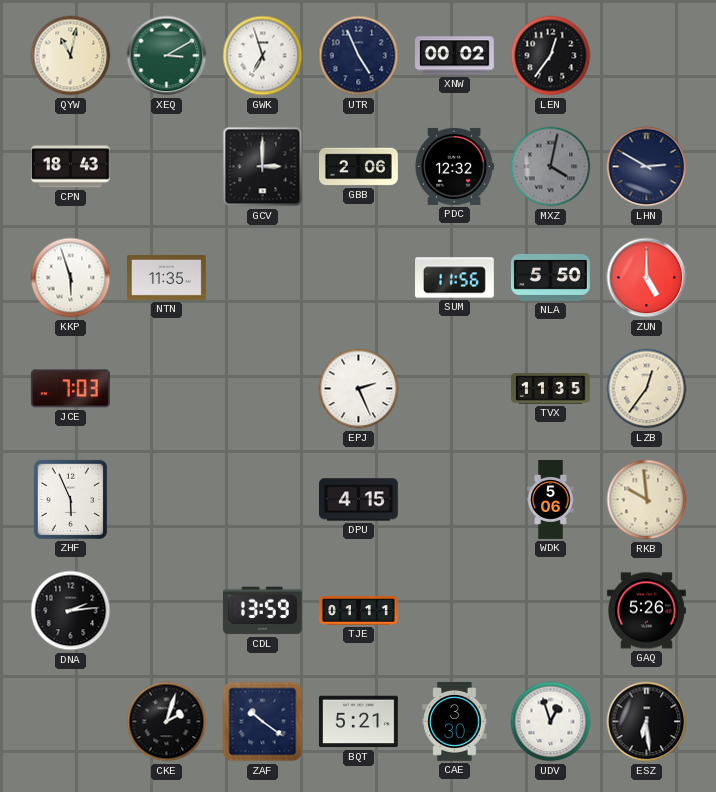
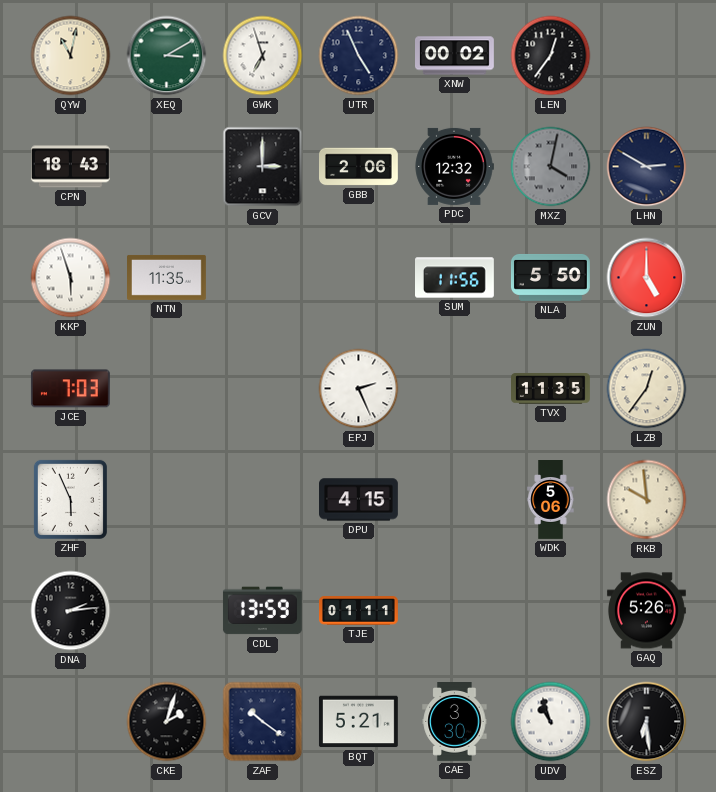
UDV: 12:57 -> 10:57
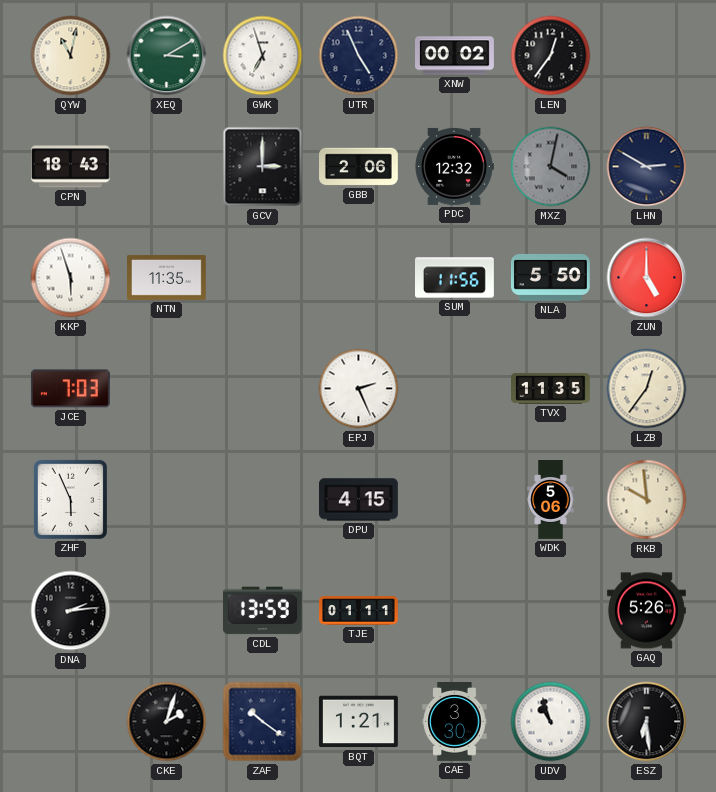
BQT: 5:21 -> 1:21
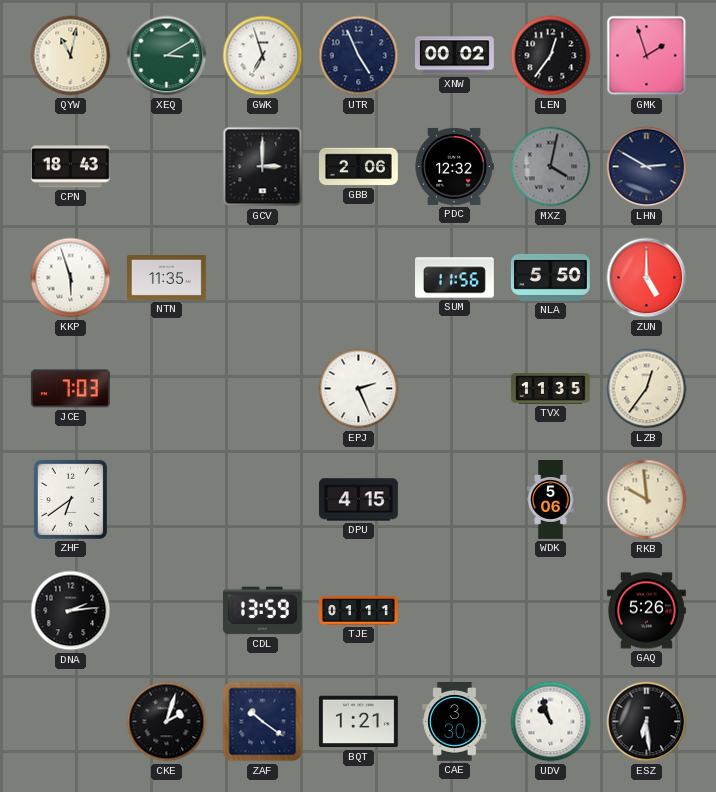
GMK: none -> 1:57
ZHF: 5:56 -> 6:39
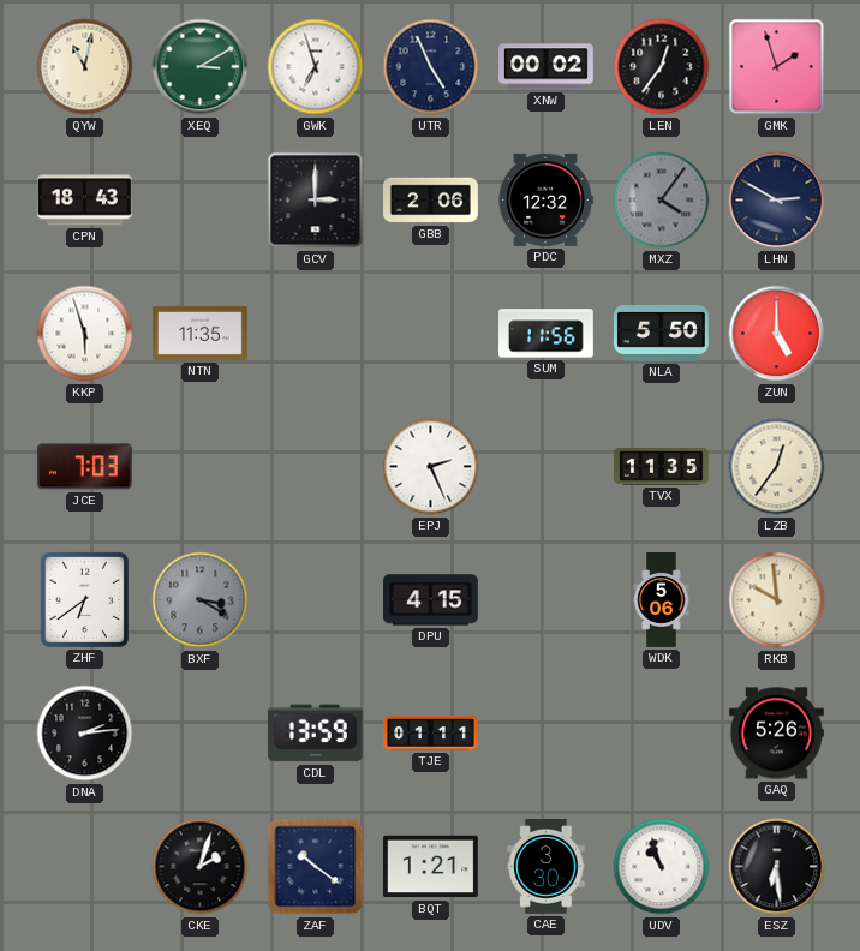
MXZ: 4:02 -> 4:06
BXF: none -> 3:20
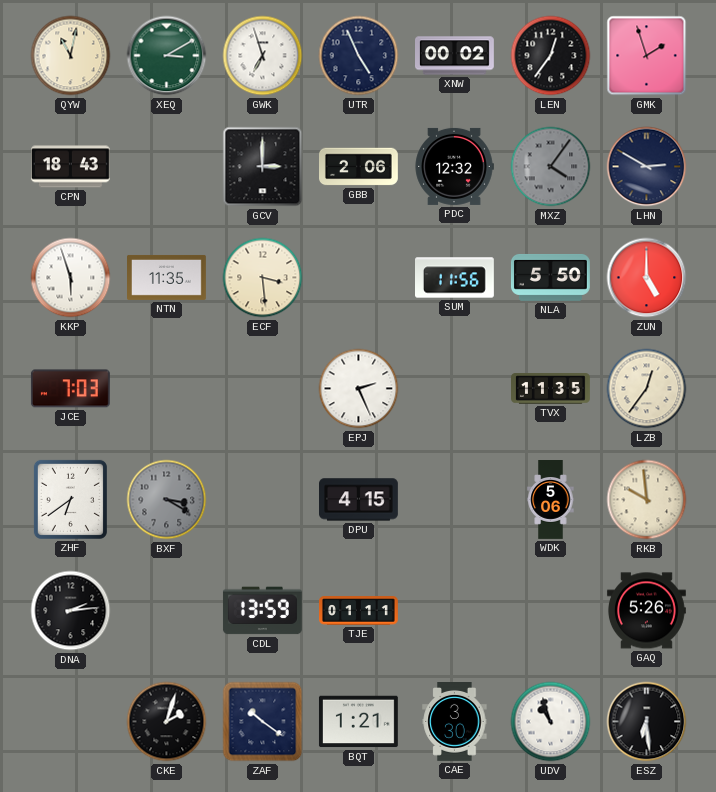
ECF: none -> 3:29
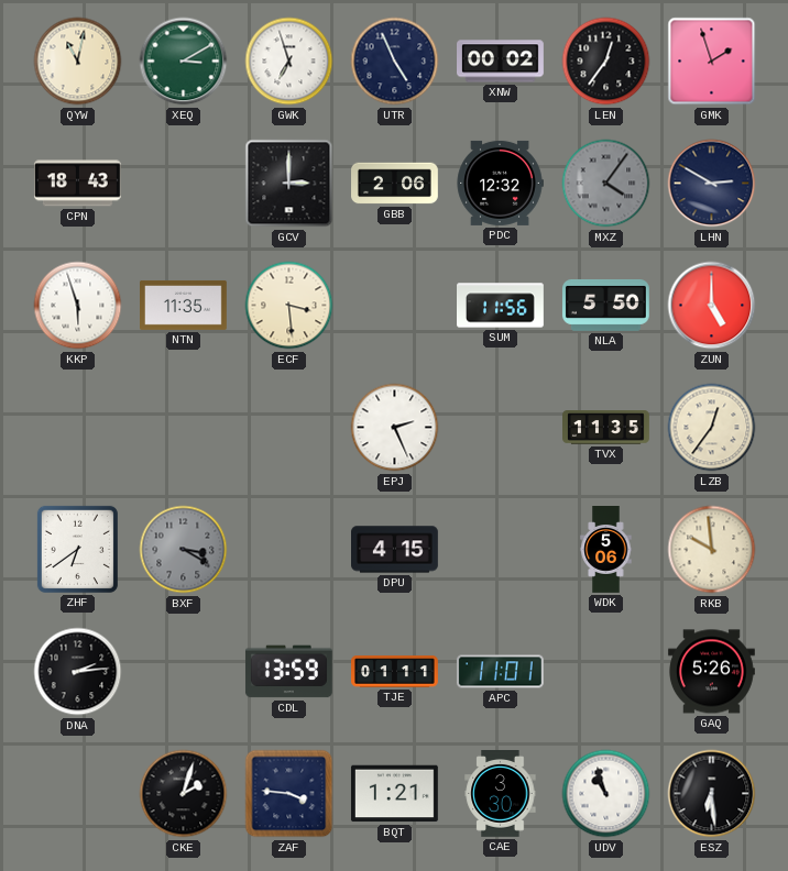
JCE: 7:03 -> none
APC: none -> 11:01
ZAF: 10:21 -> 3:46
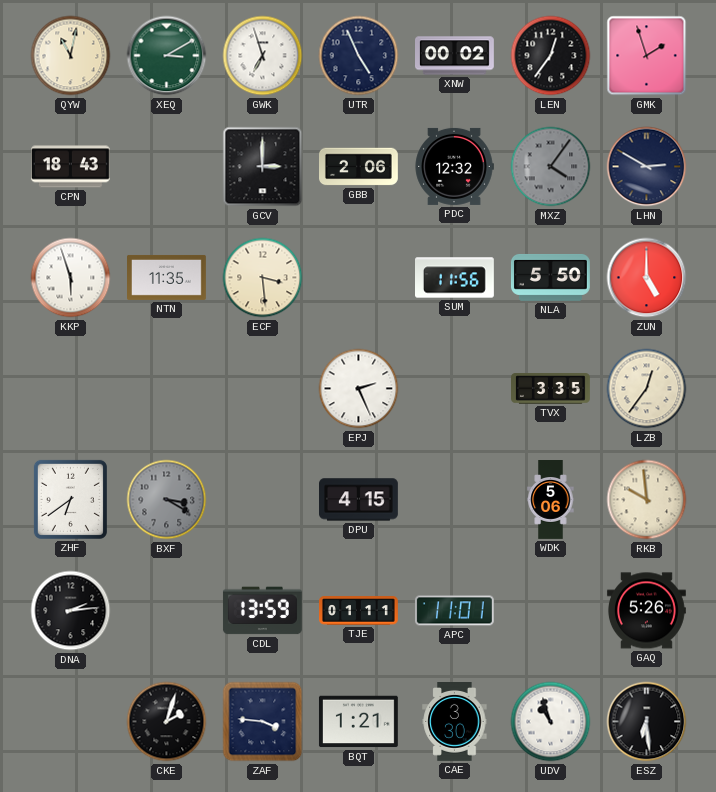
TVX: 11:35 -> 3:35
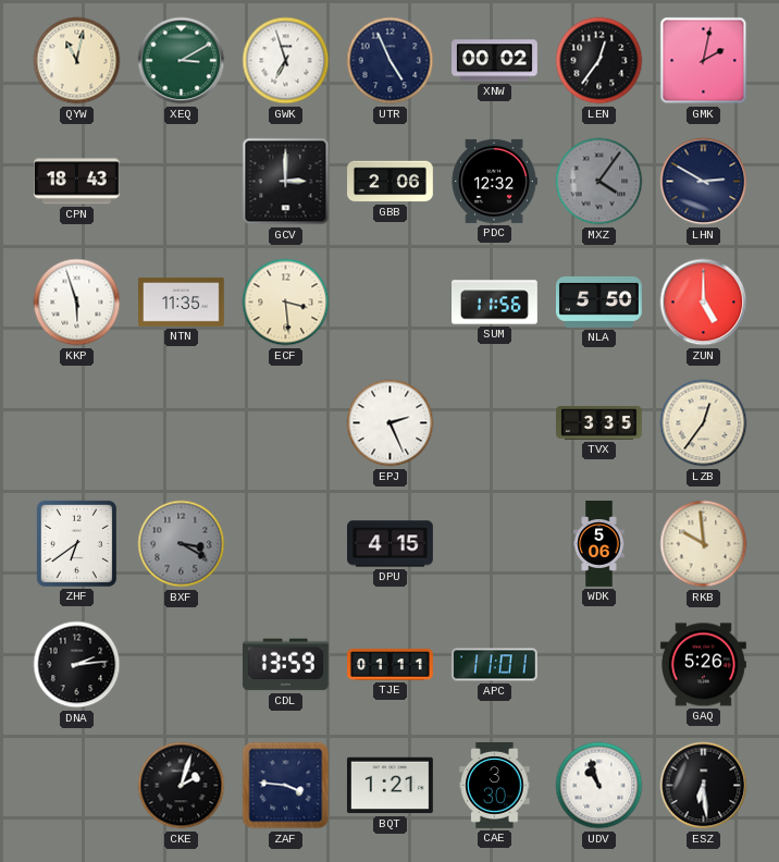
GMK: 1:57 -> 2:02
